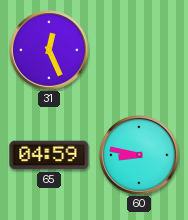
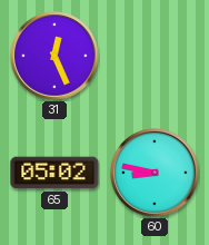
65: 04:59 -> 05:02
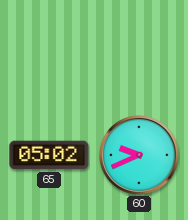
31: 12:26 -> none
60: 8:47 -> 9:41
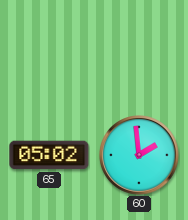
60: 9:41 -> 1:59
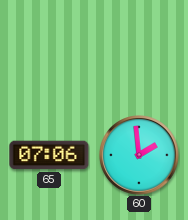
65: 05:02 -> 07:06
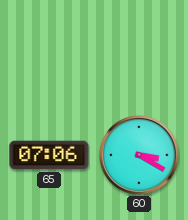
60: 1:59 -> 3:20
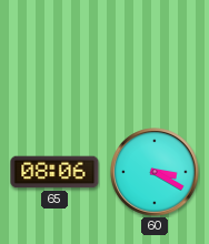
65: 07:06 -> 08:06
